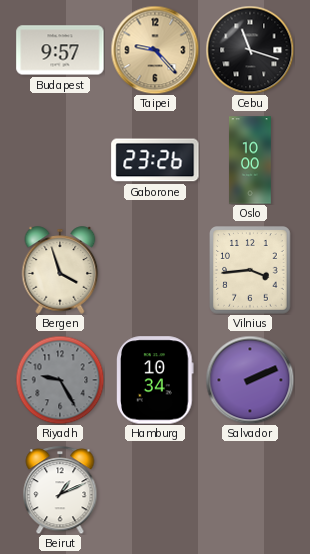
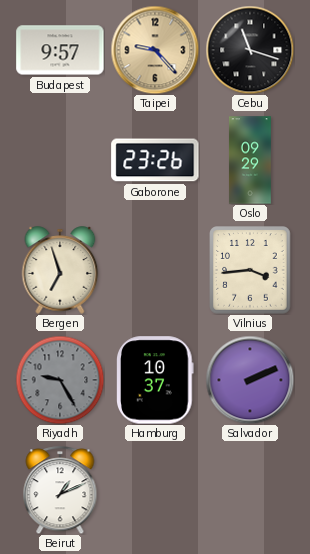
Oslo: 10:00 -> 09:29
Bergen: 3:57 -> 6:57
Hamburg: 10:34 -> 10:37
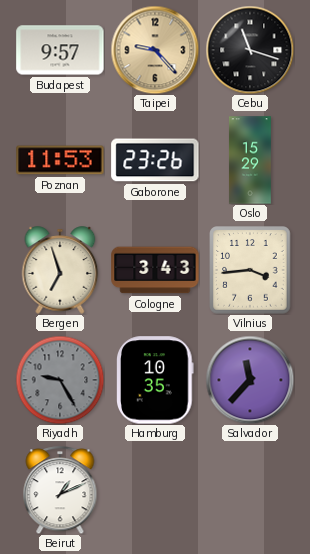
Poznan: none -> 11:53
Oslo: 09:29 -> 15:29
Cologne: none -> 3:43
Hamburg: 10:37 -> 10:35
Salvador: 2:11 -> 11:37
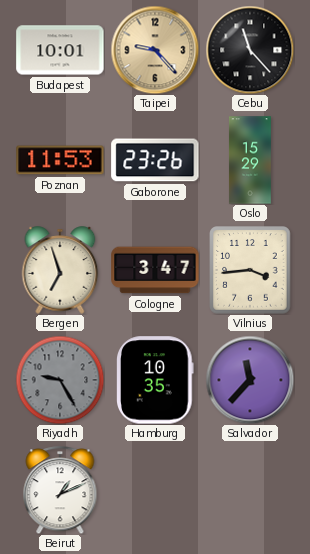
Budapest: 9:57 -> 10:01
Cebu: 11:18 -> 11:23
Cologne: 3:43 -> 3:47
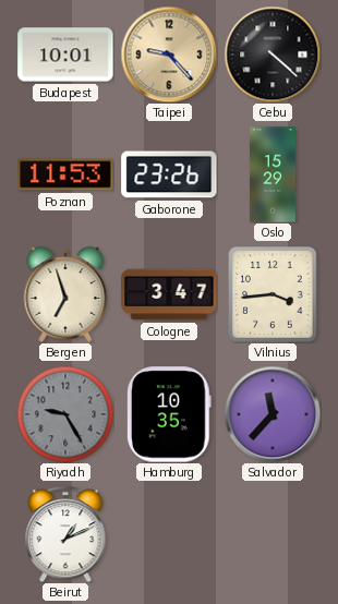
Cebu: 11:23 -> 4:22
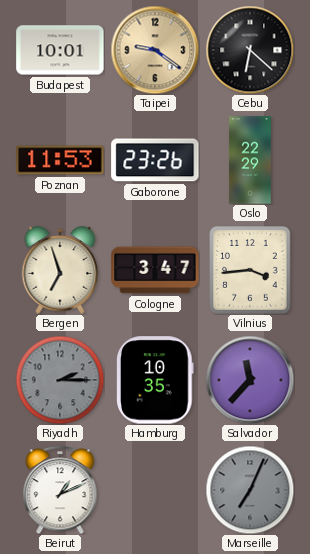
Taipei: 9:23 -> 9:21
Cebu: 4:22 -> 6:22
Oslo: 15:29 -> 22:29
Riyadh: 9:25 -> 2:15
Marseille: none -> 7:04
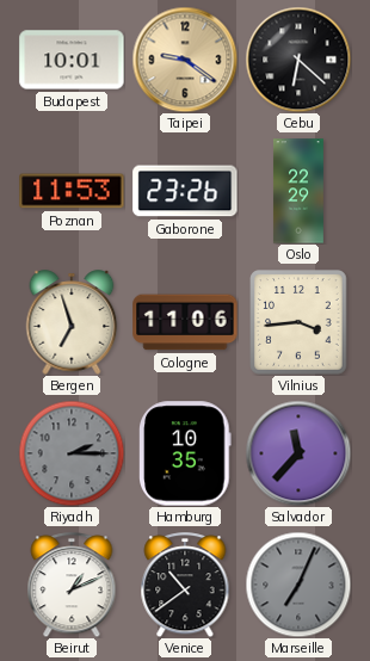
Cologne: 3:47 -> 11:06
Venice: none -> 10:39
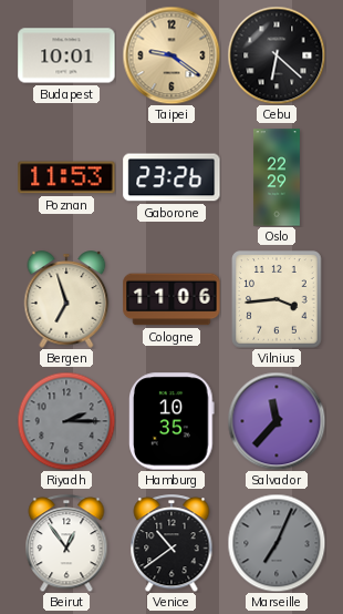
Beirut: 1:11 -> 12:54
